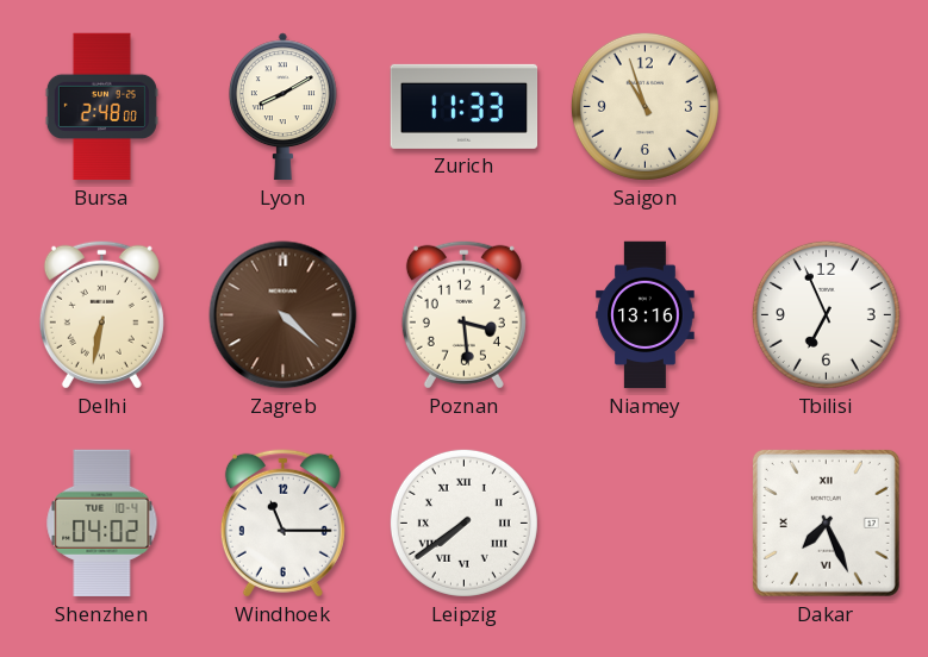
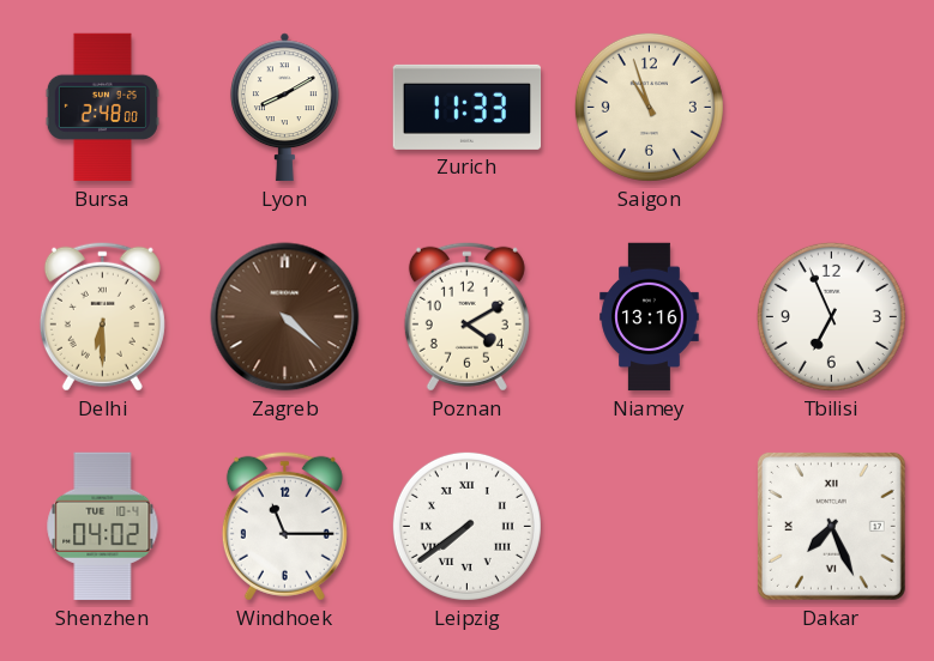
Delhi: 6:32 -> 6:30
Poznan: 3:29 -> 4:10
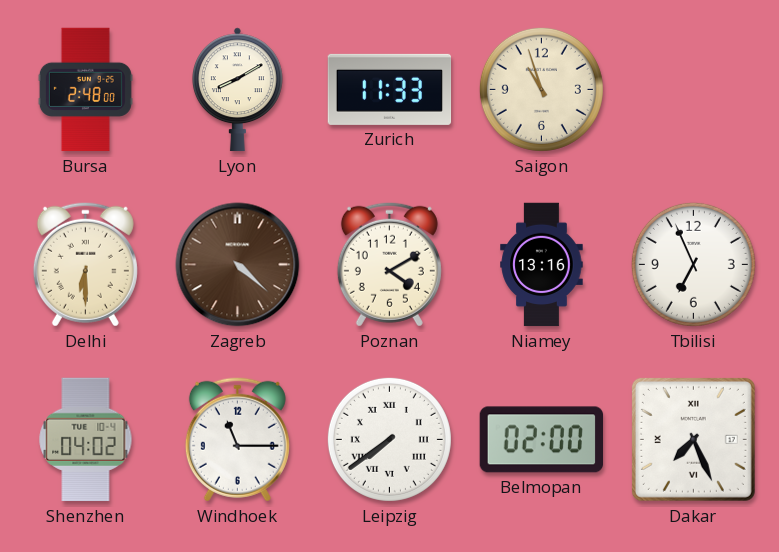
Belmopan: none -> 02:00
